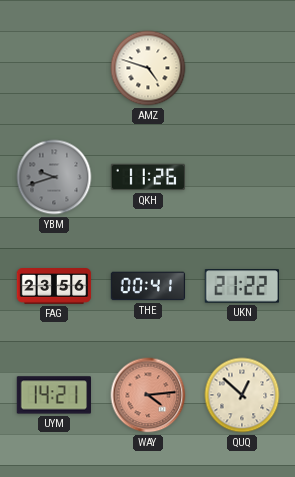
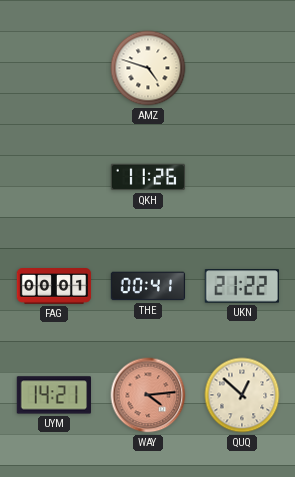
YBM: 9:42 -> none
FAG: 23:56 -> 00:01
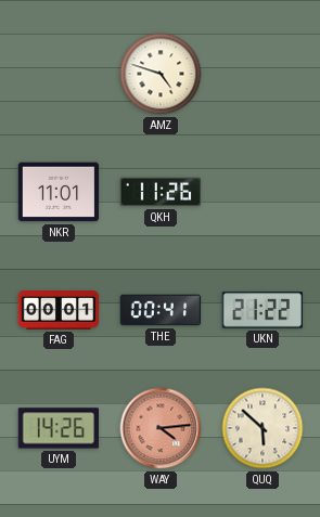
NKR: none -> 11:01
UYM: 14:21 -> 14:26
QUQ: 12:52 -> 5:52
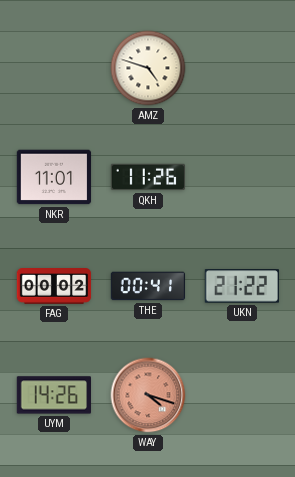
FAG: 00:01 -> 00:02
WAY: 4:14 -> 4:18
QUQ: 5:52 -> none
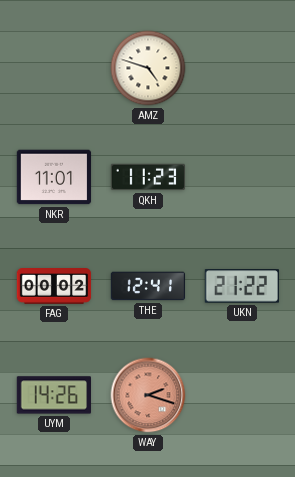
QKH: 11:26 -> 11:23
THE: 00:41 -> 12:41
WAY: 4:18 -> 2:18
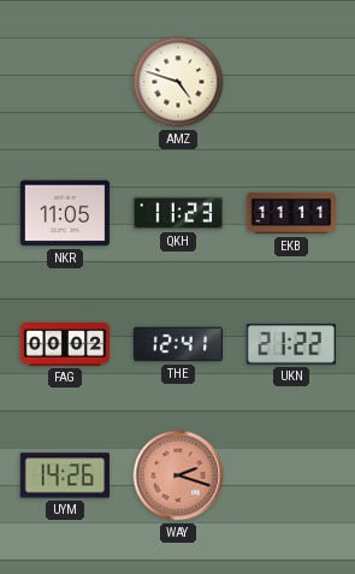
NKR: 11:01 -> 11:05
EKB: none -> 11:11
